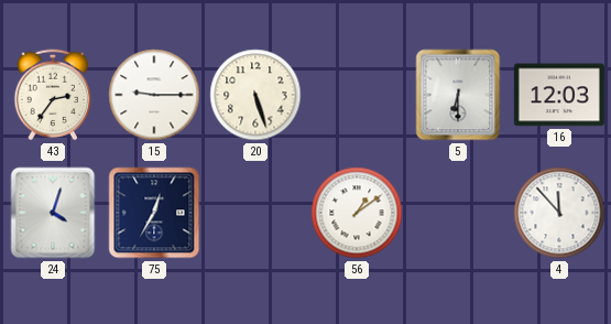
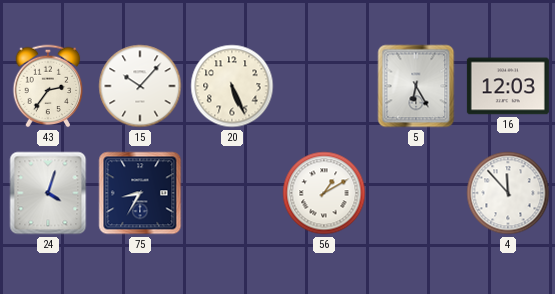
15: 9:15 -> 10:07
20: 5:27 -> 5:26
5: 6:30 -> 6:25
75: 12:35 -> 8:35
56: 1:09 -> 1:10
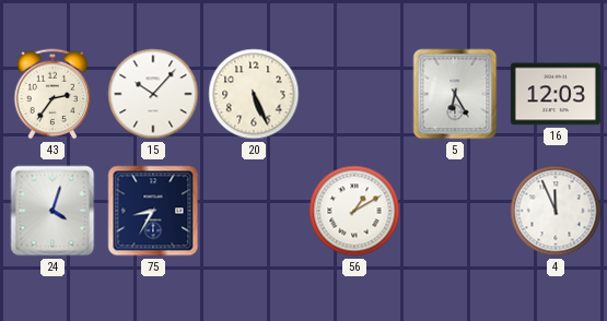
4: 11:53 -> 11:56
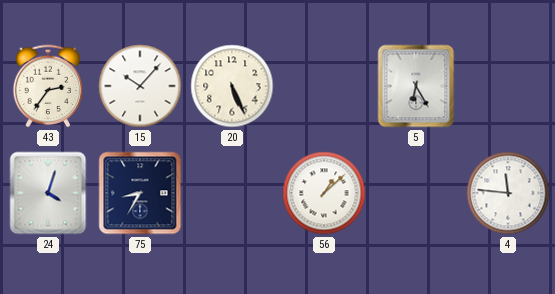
16: 12:03 -> none
56: 1:10 -> 1:08
4: 11:56 -> 11:46
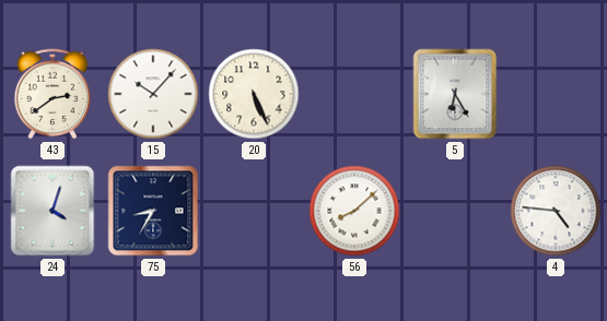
43: 2:36 -> 2:39
56: 1:08 -> 8:08
4: 11:46 -> 4:46
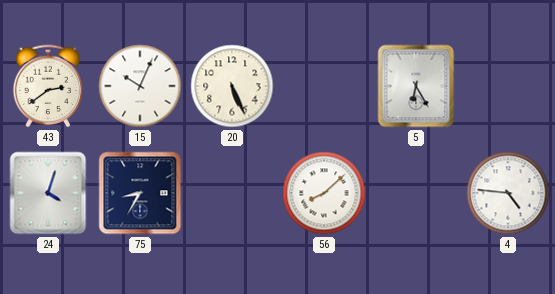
15: 10:07 -> 10:04
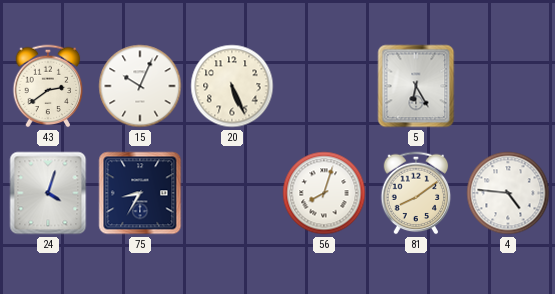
56: 8:08 -> 8:03
81: none -> 8:09
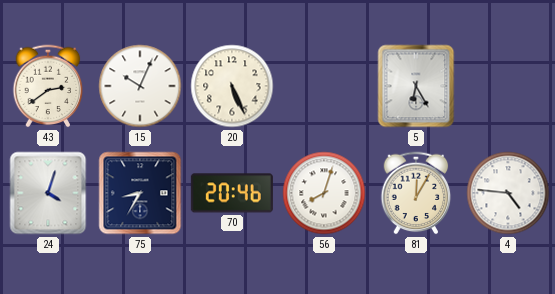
70: none -> 20:46
81: 8:09 -> 12:05
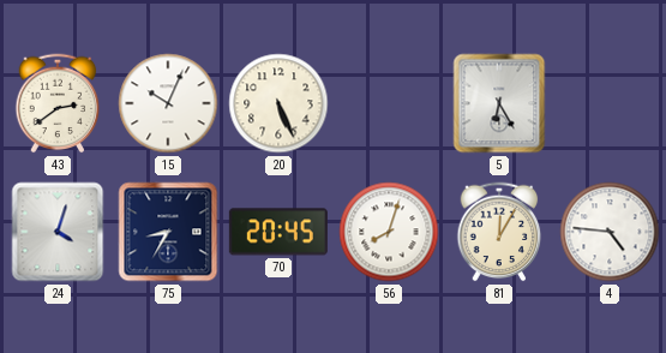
70: 20:46 -> 20:45
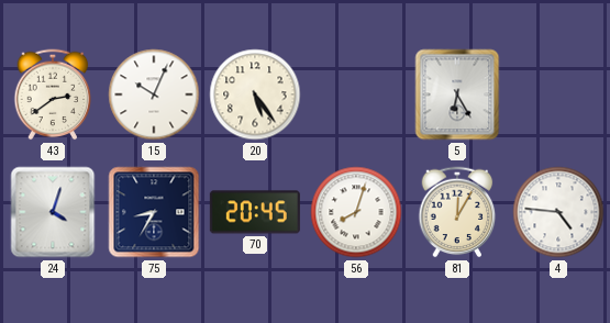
20: 5:26 -> 5:24
